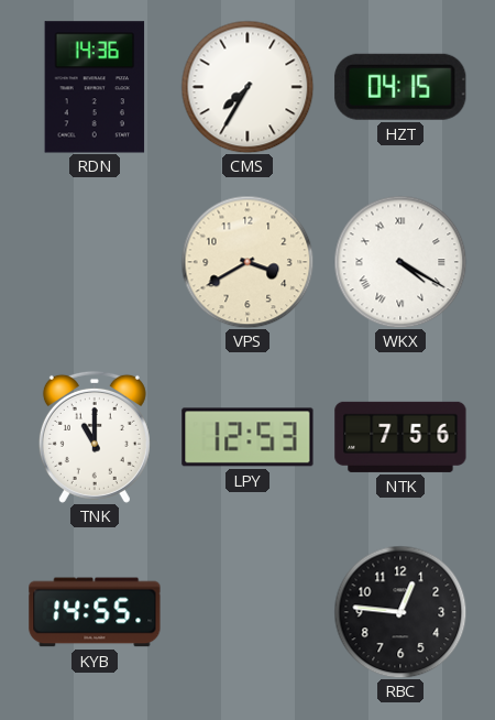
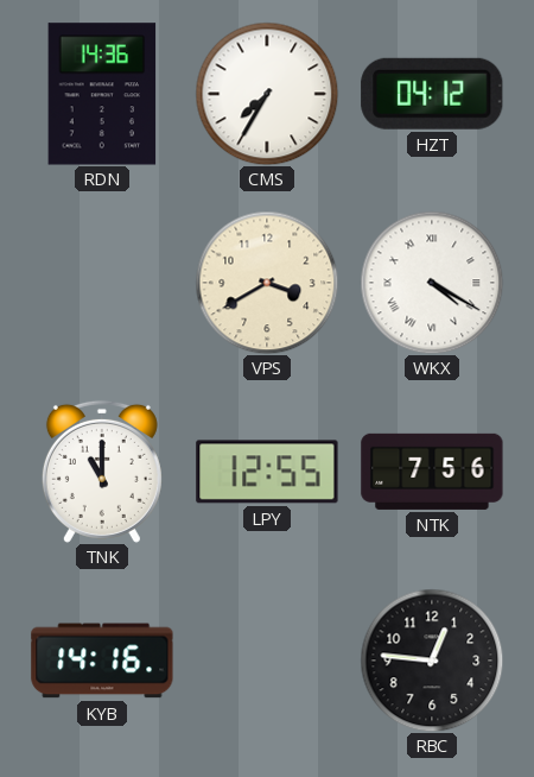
HZT: 04:15 -> 04:12
LPY: 12:53 -> 12:55
KYB: 14:55 -> 14:16
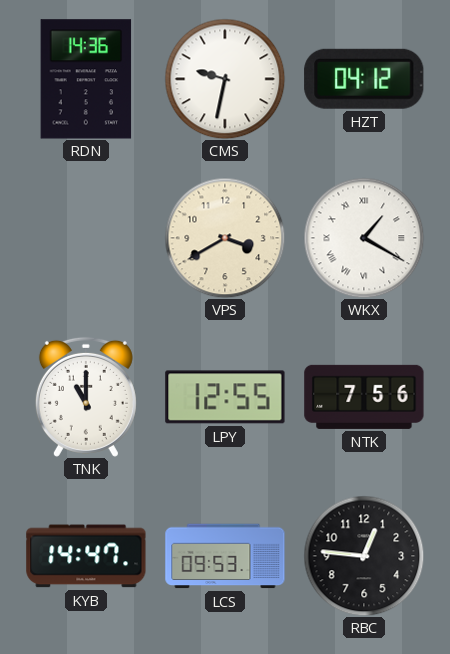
CMS: 7:35 -> 9:32
WKX: 4:20 -> 1:20
KYB: 14:16 -> 14:47
LCS: none -> 09:53
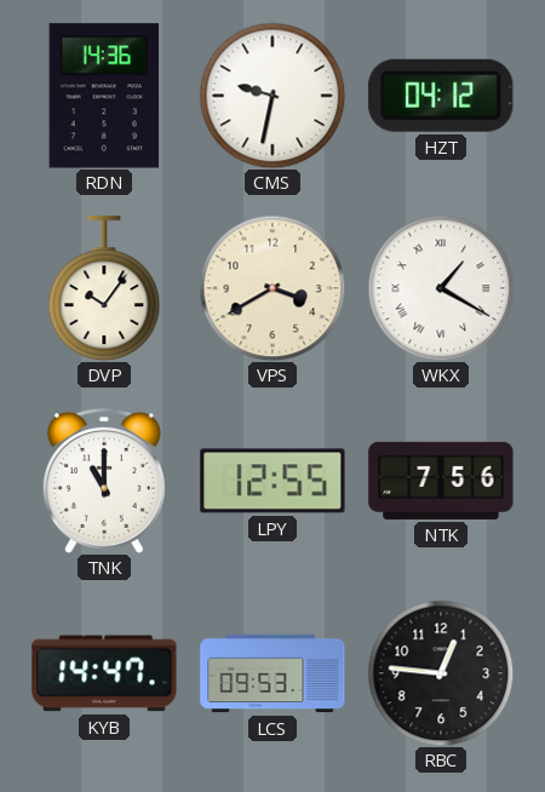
DVP: none -> 10:06
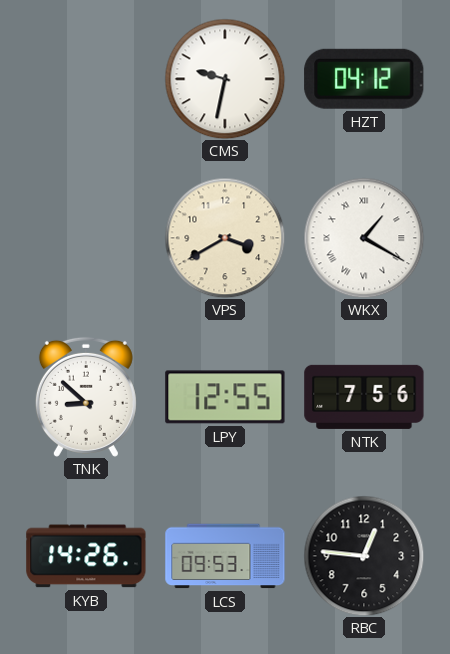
RDN: 14:36 -> none
DVP: 10:06 -> none
TNK: 11:00 -> 8:52
KYB: 14:47 -> 14:26
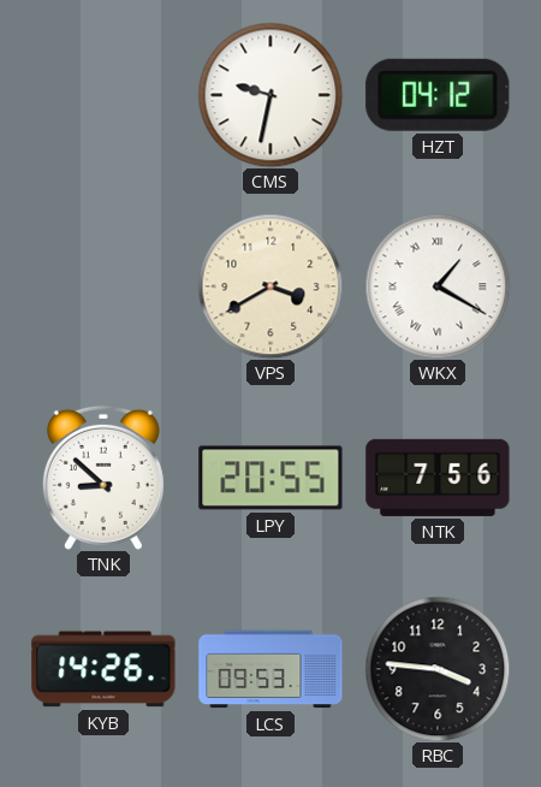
LPY: 12:55 -> 20:55
RBC: 12:46 -> 3:46
